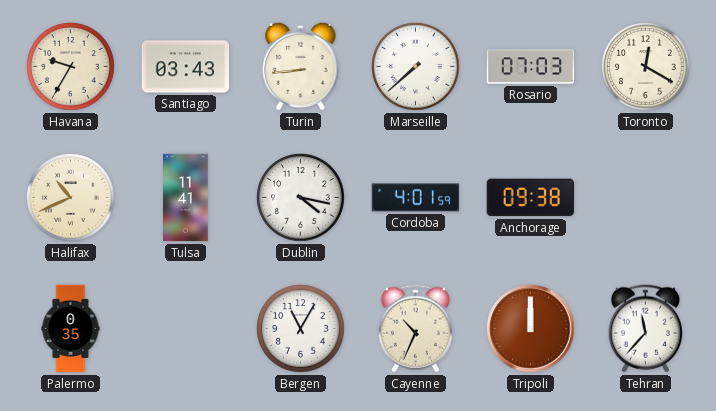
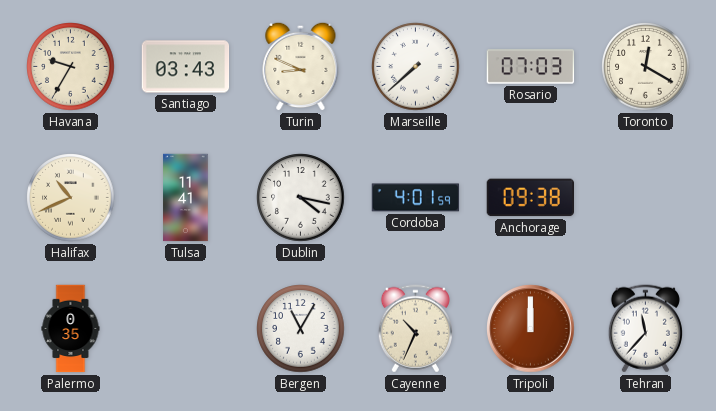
Turin: 8:44 -> 8:49
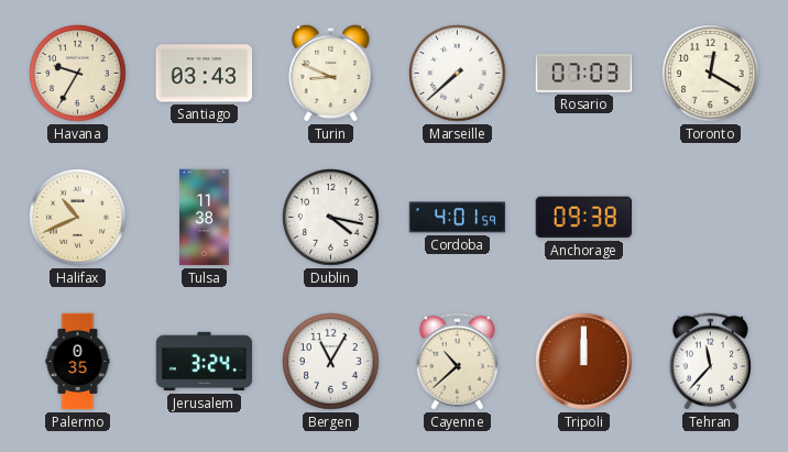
Tulsa: 11:41 -> 11:38
Jerusalem: none -> 3:24
Cayenne: 10:34 -> 10:38
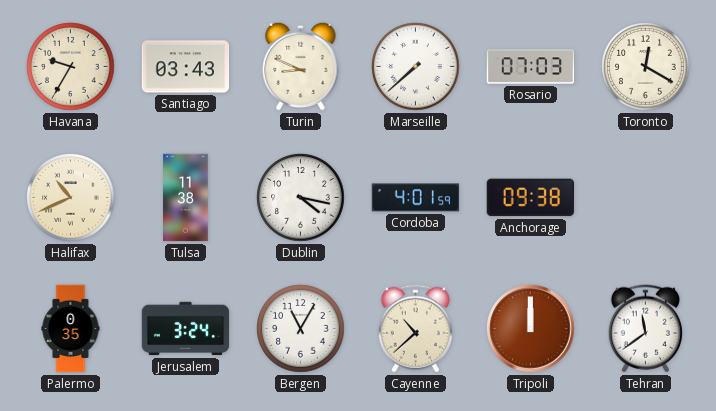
Tehran: 11:37 -> 11:39
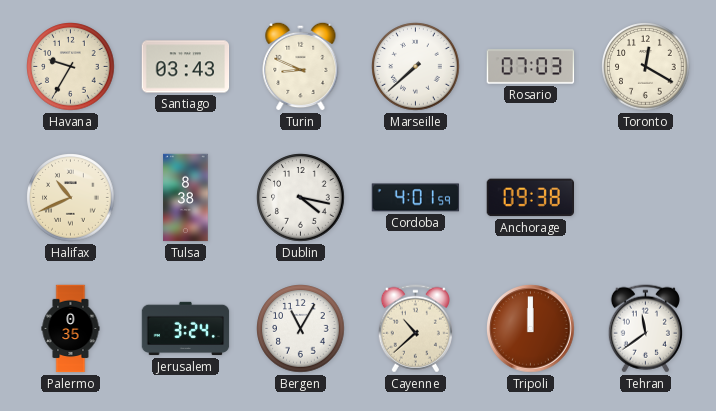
Tulsa: 11:38 -> 8:38
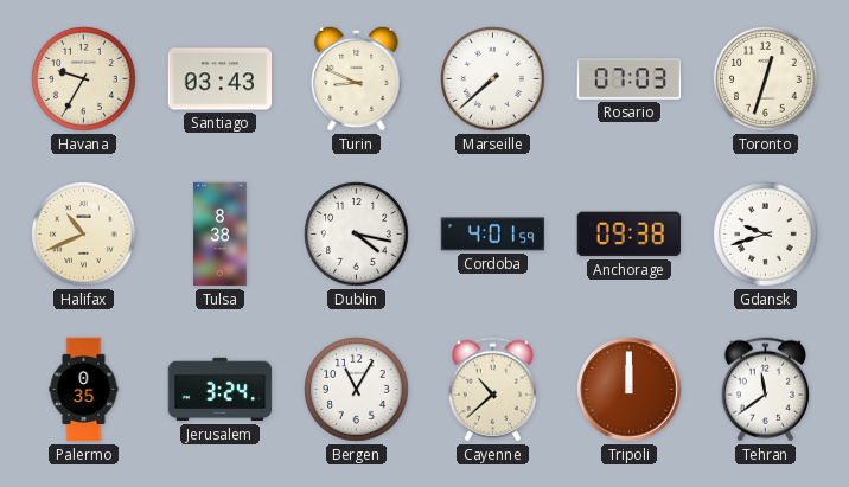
Toronto: 12:20 -> 12:33
Gdansk: none -> 9:42
